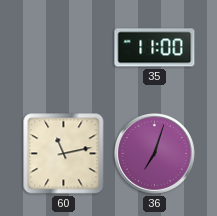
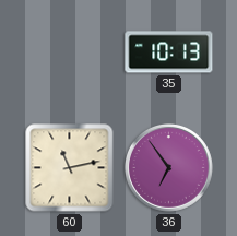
35: 11:00 -> 10:13
36: 7:03 -> 6:54
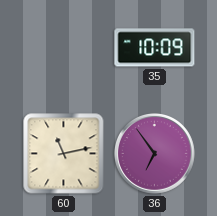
35: 10:13 -> 10:09
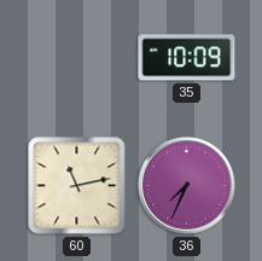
36: 6:54 -> 7:34
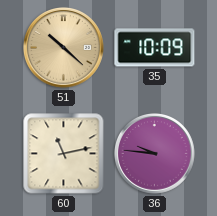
51: none -> 10:22
36: 7:34 -> 9:46
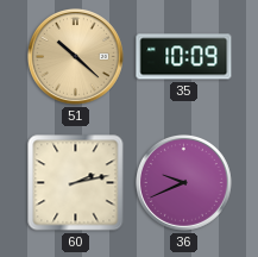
60: 11:13 -> 2:13
36: 9:46 -> 9:41
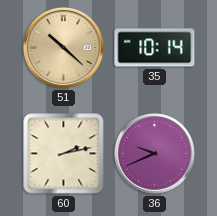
35: 10:09 -> 10:14
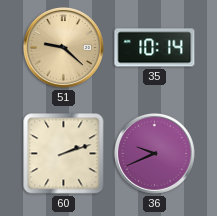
51: 10:22 -> 9:22
60: 2:13 -> 2:12
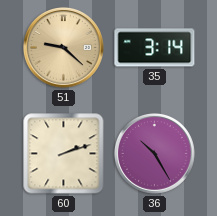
35: 10:14 -> 3:14
36: 9:41 -> 10:25
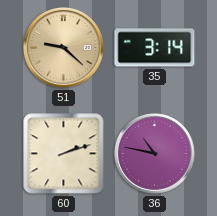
36: 10:25 -> 10:47
